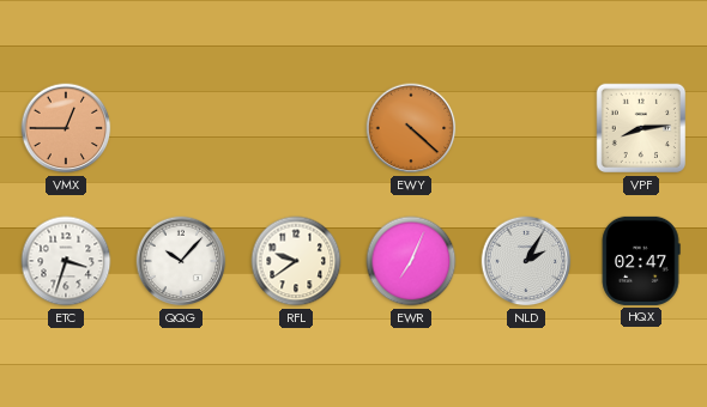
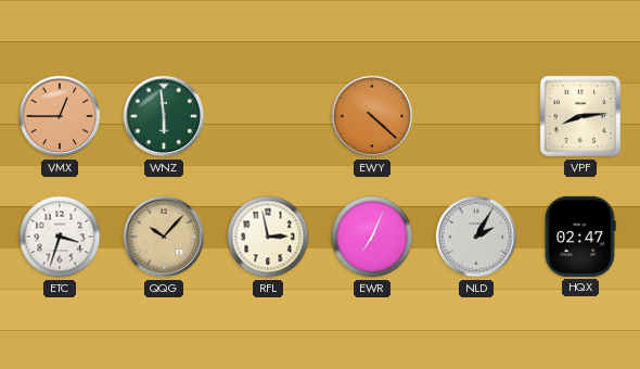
WNZ: none -> 5:59
QQG dial: white -> champagne
RFL: 9:39 -> 2:58
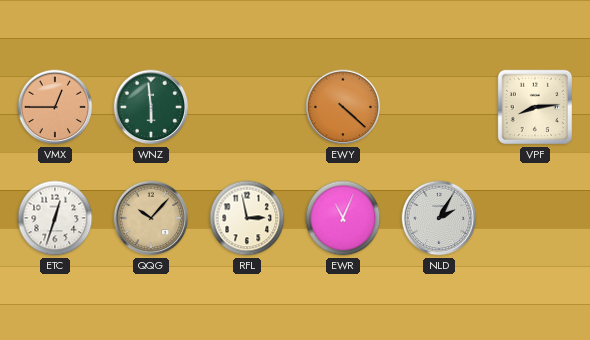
ETC: 3:33 -> 12:33
EWR: 7:04 -> 11:04
HQX: 02:47 -> none
